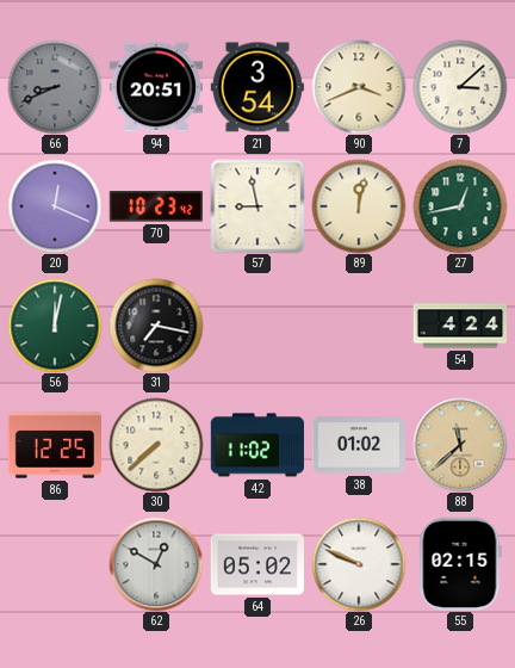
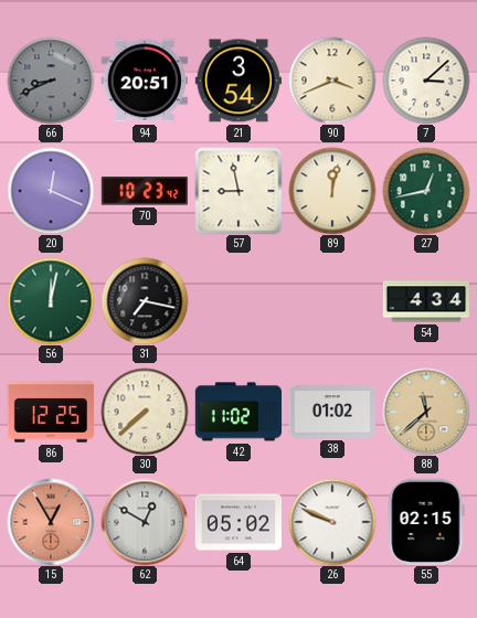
54: 4:24 -> 4:34
15: none -> 12:55
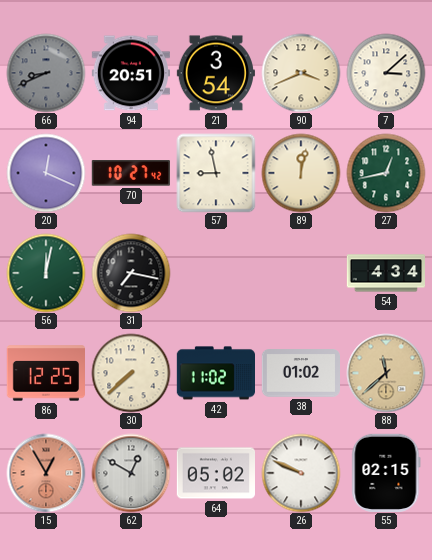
70: 10:23 -> 10:27
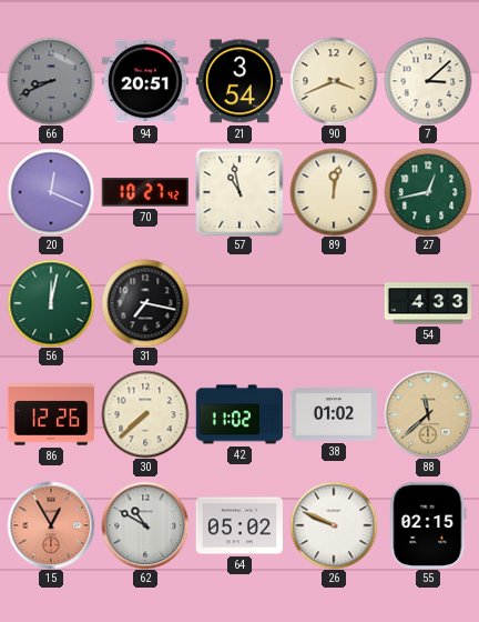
57: 8:58 -> 10:58
54: 4:34 -> 4:33
86: 12:25 -> 12:26
62: 12:50 -> 10:50
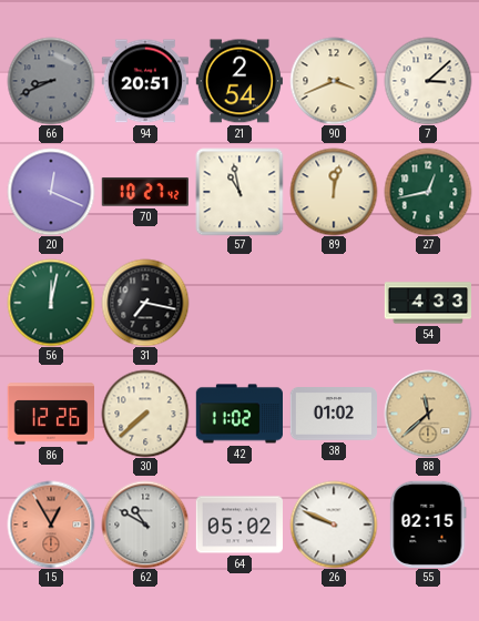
21: 3:54 -> 2:54
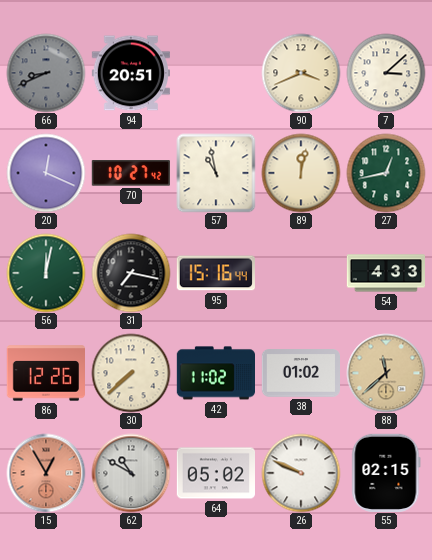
21: 2:54 -> none
95: none -> 15:16
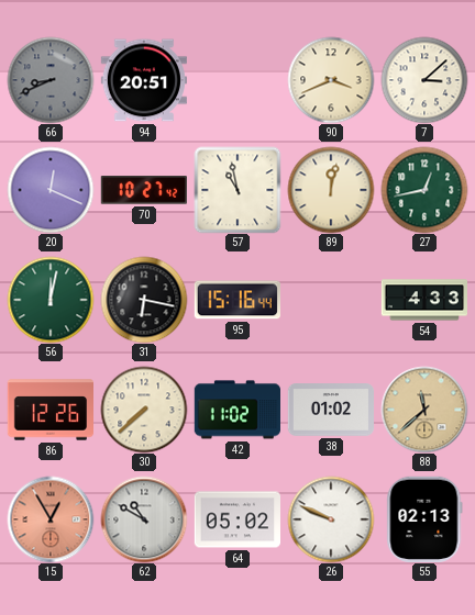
31: 7:17 -> 6:17
55: 02:15 -> 02:13
